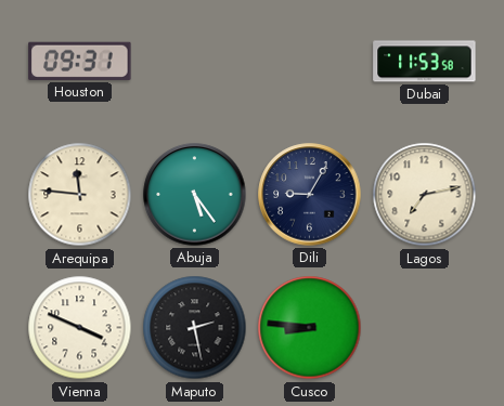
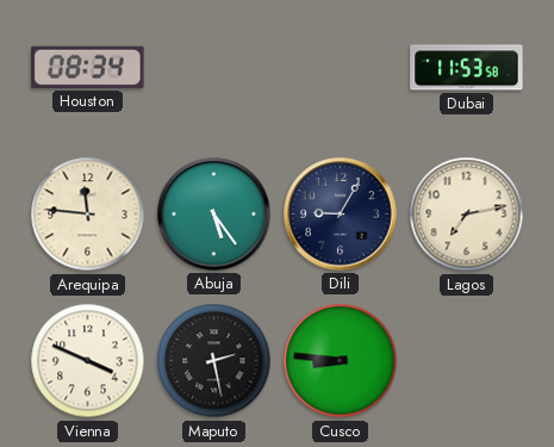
Houston: 09:31 -> 08:34
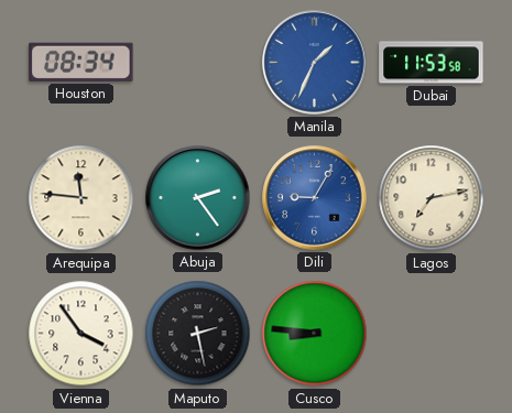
Manila: none -> 1:34
Abuja: 5:24 -> 2:24
Dili dial: navy -> blue
Vienna: 3:49 -> 3:54
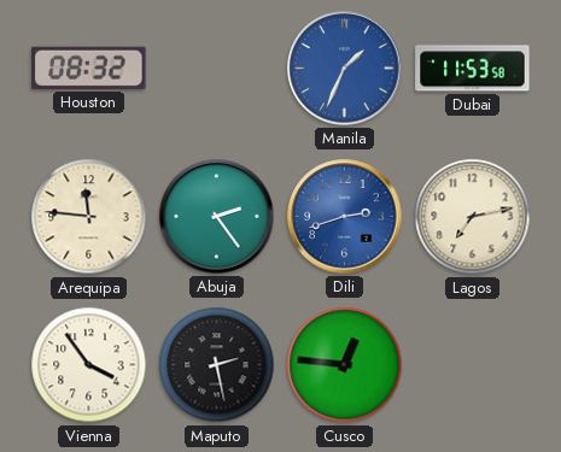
Houston: 08:34 -> 08:32
Dili: 9:05 -> 2:42
Cusco: 8:46 -> 12:46
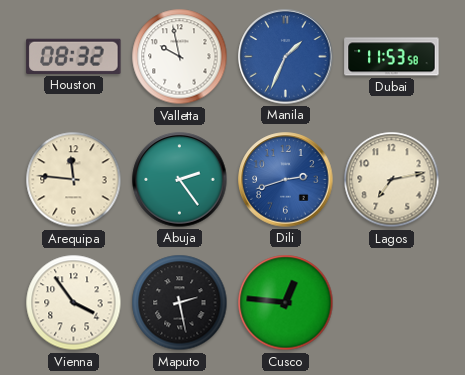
Valletta: none -> 9:58
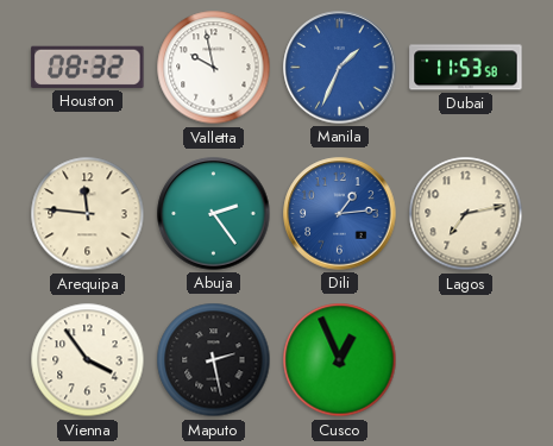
Dili: 2:42 -> 1:14
Cusco: 12:46 -> 12:56
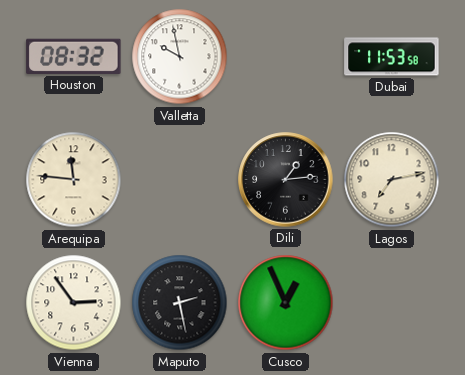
Manila: 1:34 -> none
Abuja: 2:24 -> none
Dili dial: blue -> black
Vienna: 3:54 -> 2:54
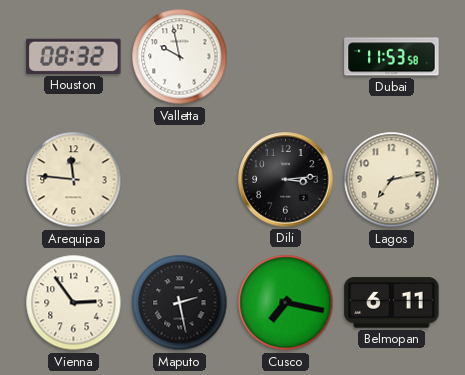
Dili: 1:14 -> 3:14
Cusco: 12:56 -> 7:17
Belmopan: none -> 6:11
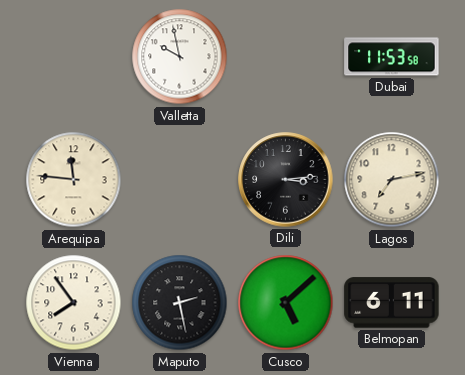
Houston: 08:32 -> none
Vienna: 2:54 -> 7:54
Cusco: 7:17 -> 5:08
